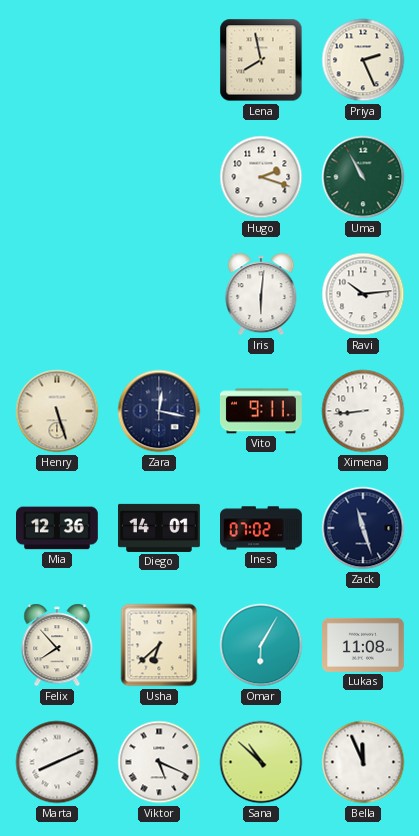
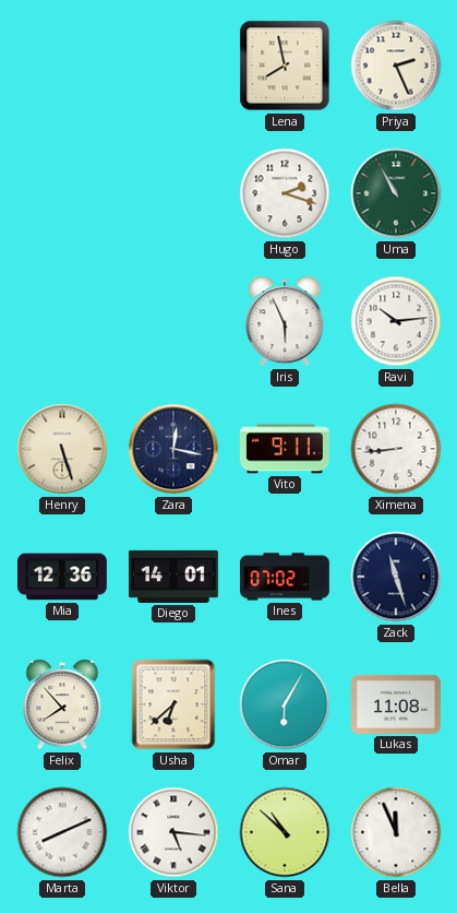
Iris: 6:01 -> 5:56
Viktor: 5:19 -> 5:16
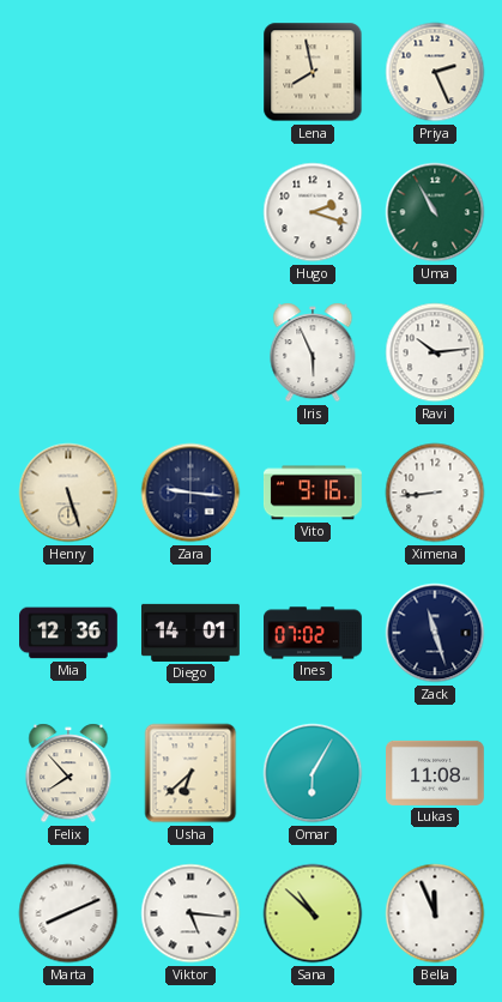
Zara: 12:17 -> 9:16
Vito: 9:11 -> 9:16
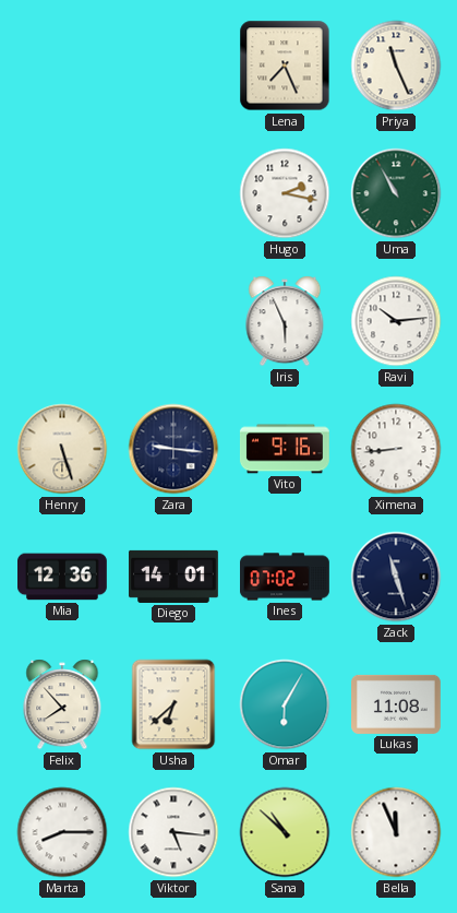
Lena: 7:58 -> 7:26
Priya: 2:26 -> 11:26
Hugo: 2:18 -> 2:17
Marta: 8:11 -> 8:15
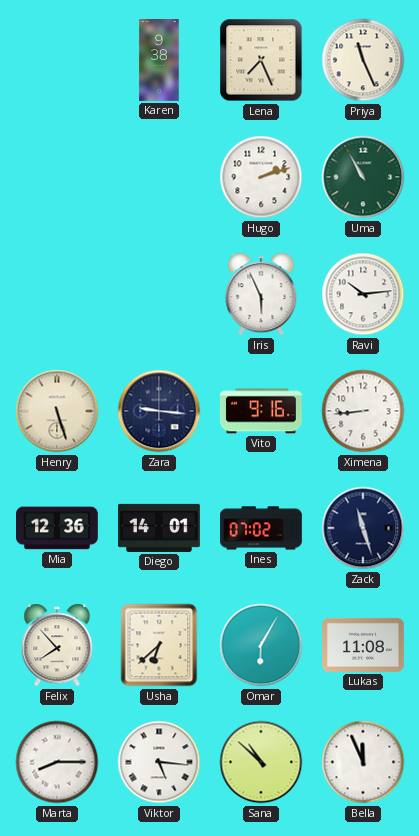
Karen: none -> 9:38
Hugo: 2:17 -> 2:12
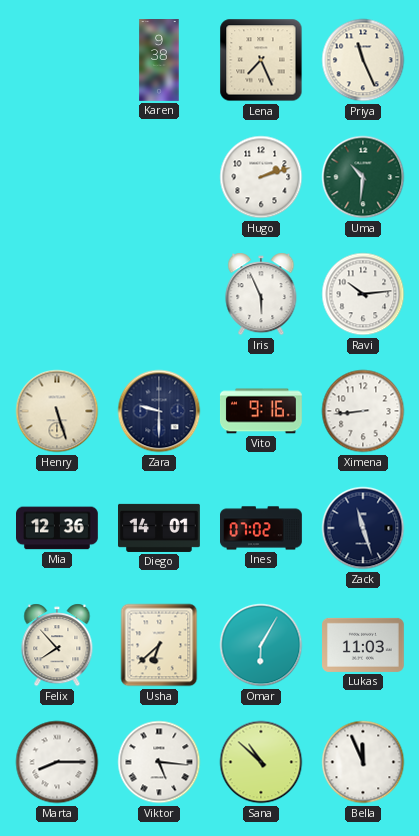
Uma: 10:55 -> 10:31
Zara: 9:16 -> 9:30
Lukas: 11:08 -> 11:03
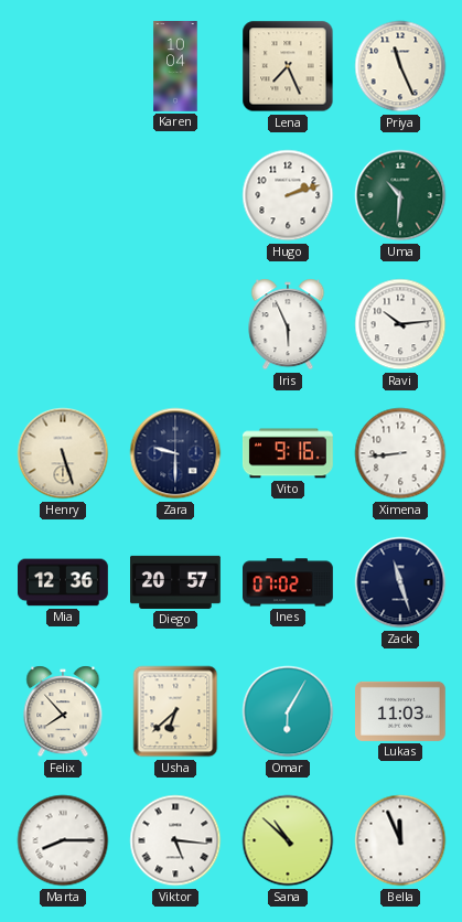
Karen: 9:38 -> 10:04
Diego: 14:01 -> 20:57
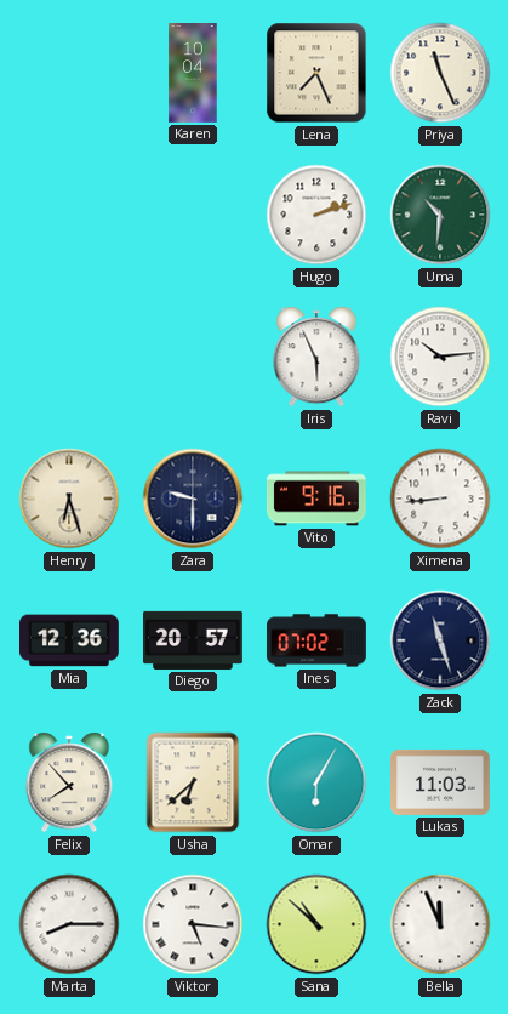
Henry: 5:27 -> 6:27
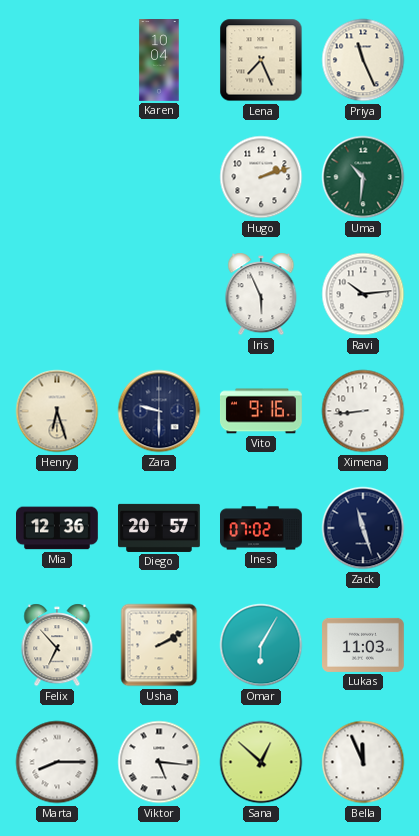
Felix: 7:53 -> 6:53
Usha: 6:38 -> 2:10
Sana: 10:52 -> 12:52
